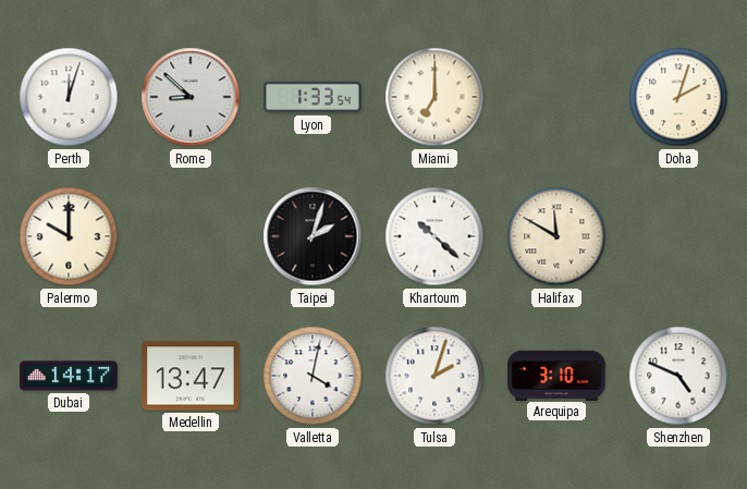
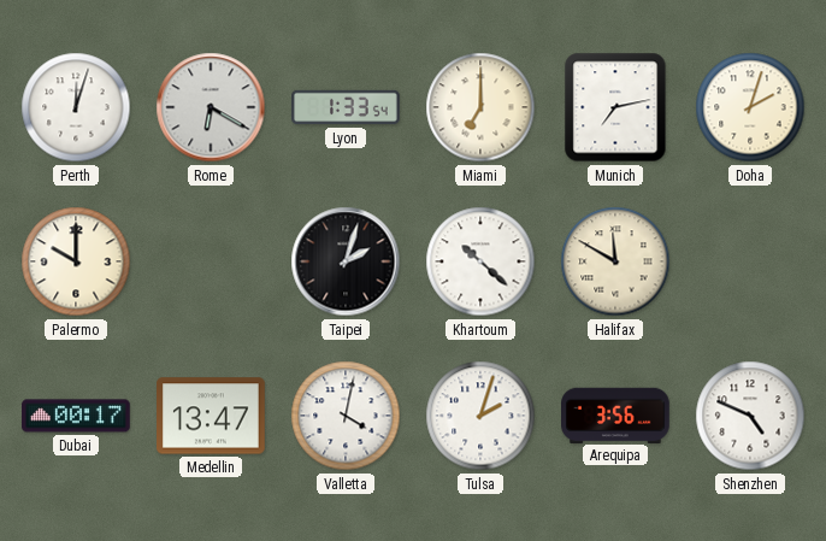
Rome: 8:52 -> 6:20
Munich: none -> 7:13
Dubai: 14:17 -> 00:17
Arequipa: 3:10 -> 3:56
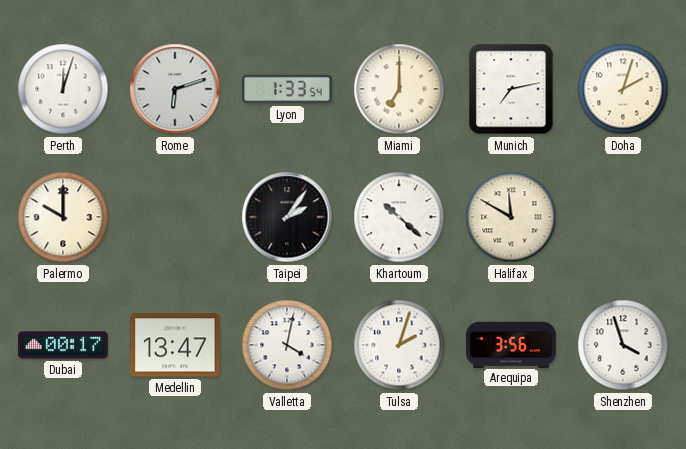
Rome: 6:20 -> 6:12
Taipei: 2:03 -> 2:06
Shenzhen: 4:49 -> 3:57
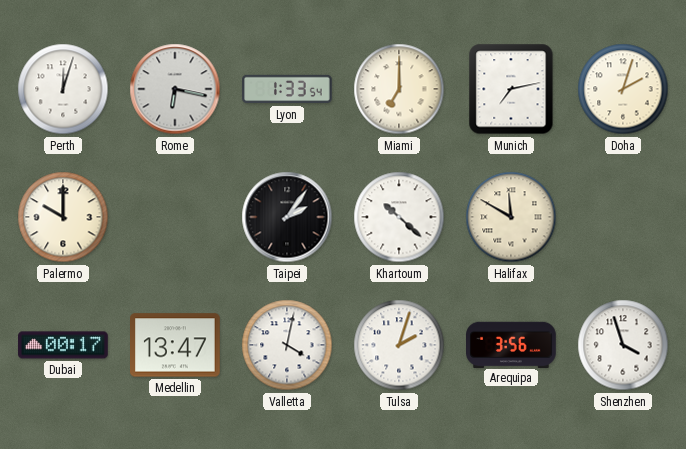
Rome: 6:12 -> 6:17
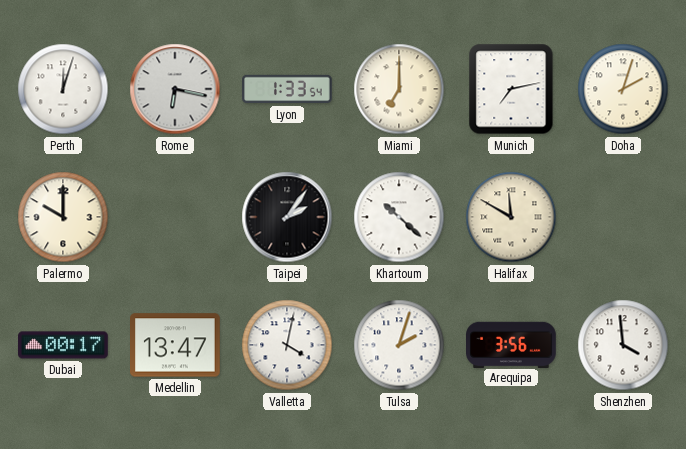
Shenzhen: 3:57 -> 3:59
